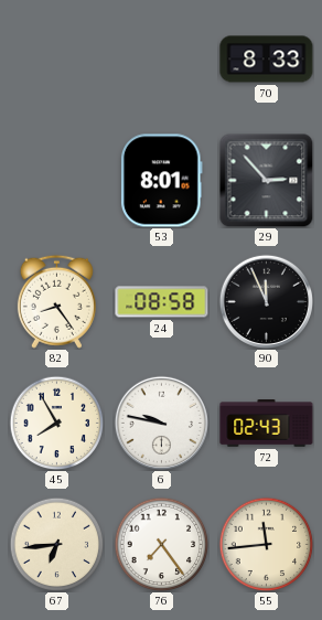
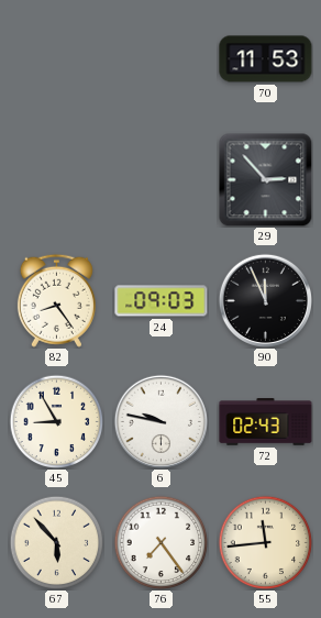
70: 8:33 -> 11:53
53: 8:01 -> none
24: 08:58 -> 09:03
45: 7:55 -> 8:55
67: 6:44 -> 5:53
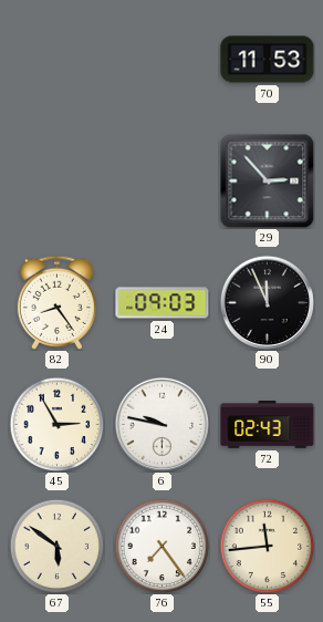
45: 8:55 -> 2:55
67: 5:53 -> 5:51
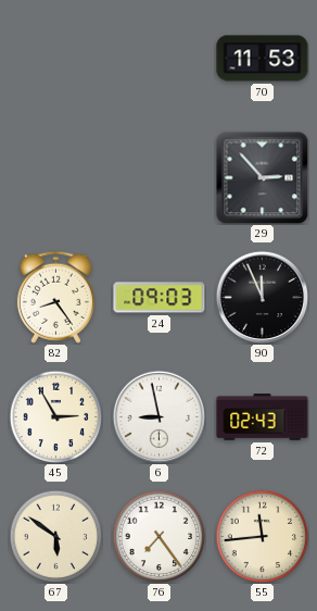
6: 9:47 -> 8:58
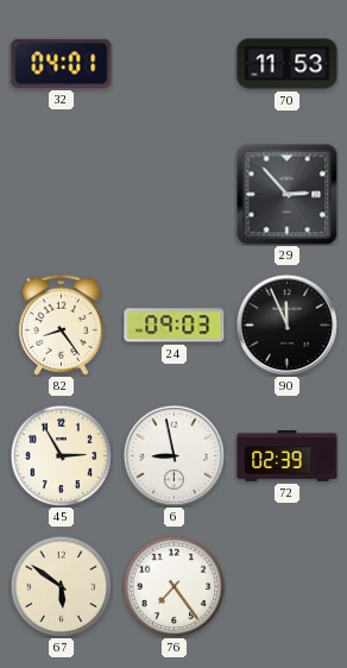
32: none -> 04:01
72: 02:43 -> 02:39
55: 11:44 -> none
